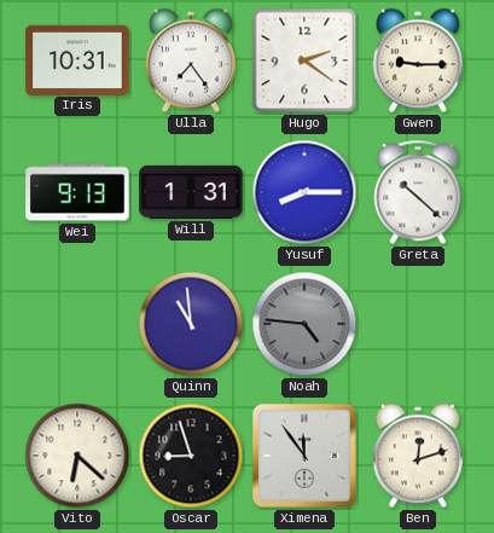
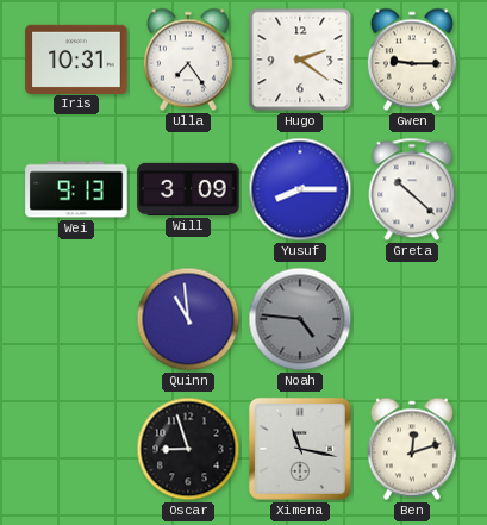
Will: 1:31 -> 3:09
Vito: 6:22 -> none
Ximena: 11:54 -> 11:17
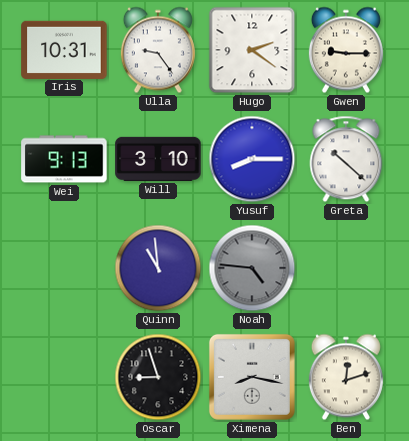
Ulla: 7:24 -> 9:24
Will: 3:09 -> 3:10
Ximena: 11:17 -> 8:17
